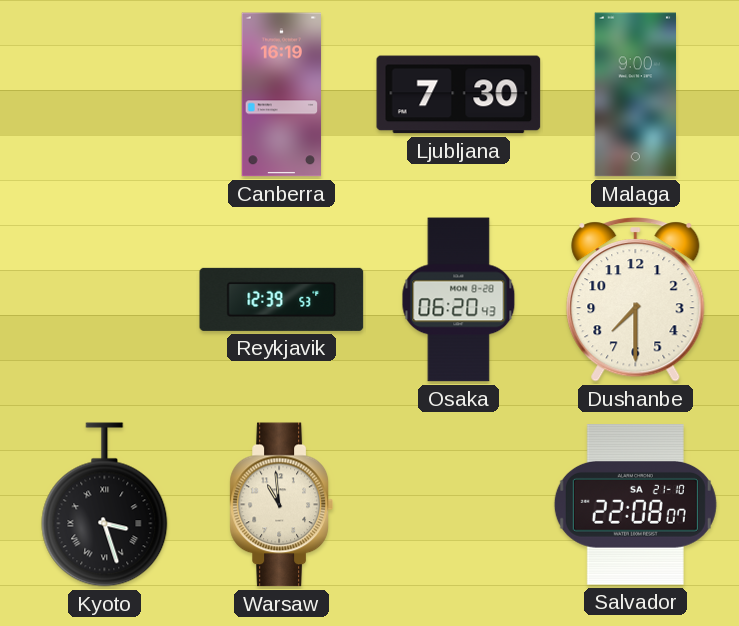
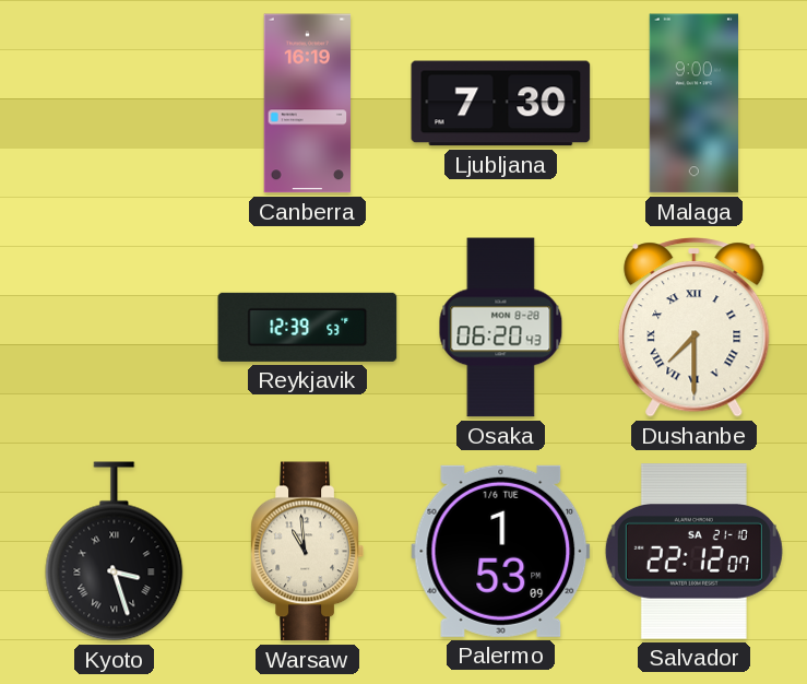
Dushanbe numerals: Arabic -> Roman
Palermo: none -> 1:53
Salvador: 22:08 -> 22:12
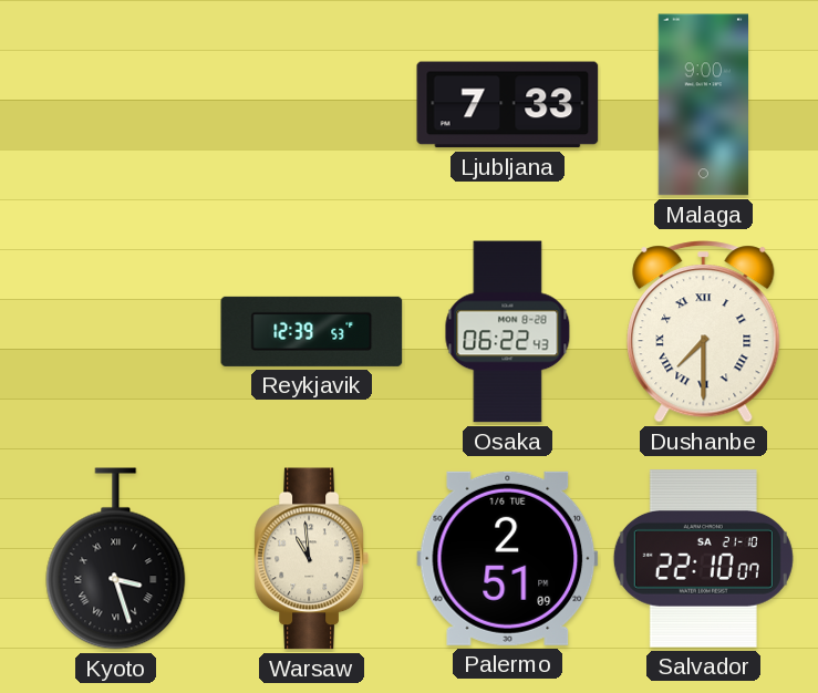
Canberra: 16:19 -> none
Ljubljana: 7:30 -> 7:33
Osaka: 06:20 -> 06:22
Palermo: 1:53 -> 2:51
Salvador: 22:12 -> 22:10
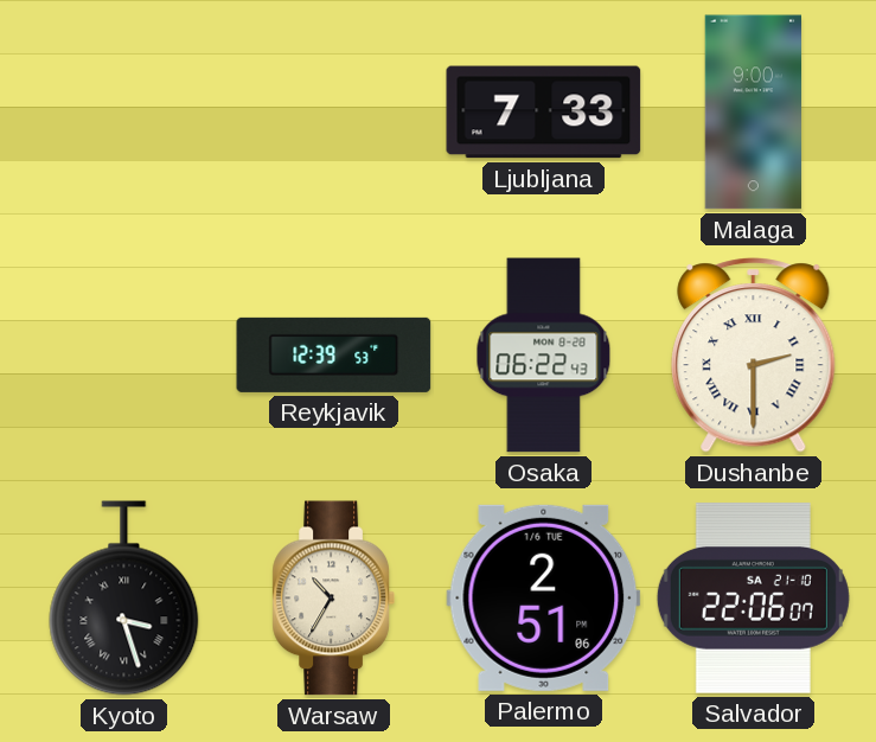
Dushanbe: 7:30 -> 2:30
Warsaw: 10:59 -> 10:35
Palermo: 2:51:09 -> 2:51:06
Salvador: 22:10 -> 22:06
